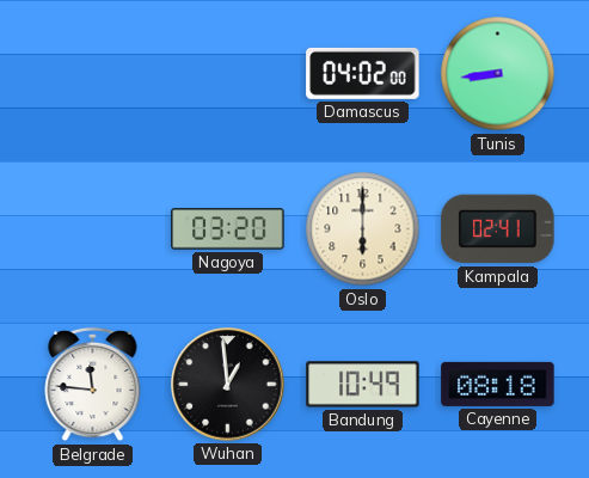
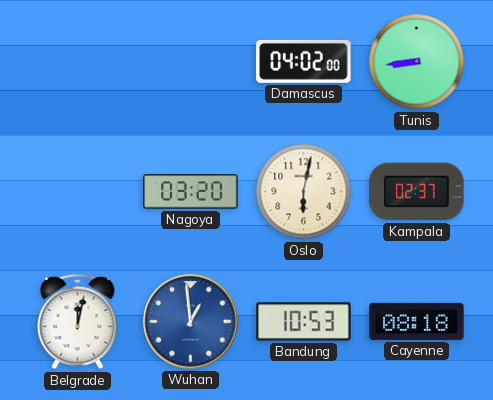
Oslo: 6:00 -> 6:02
Kampala: 02:41 -> 02:37
Belgrade: 11:46 -> 12:02
Wuhan dial: black -> blue
Bandung: 10:49 -> 10:53
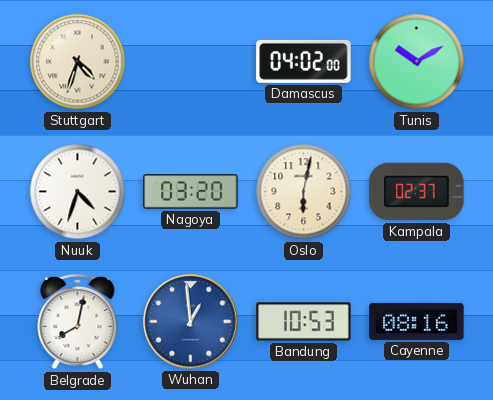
Stuttgart: none -> 4:33
Tunis: 8:44 -> 10:10
Nuuk: none -> 4:33
Belgrade: 12:02 -> 8:02
Cayenne: 08:18 -> 08:16
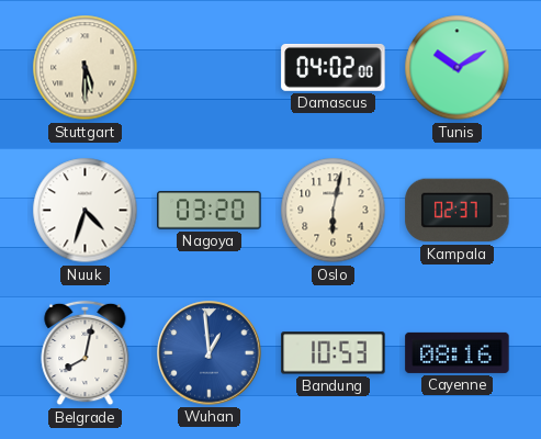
Stuttgart: 4:33 -> 5:30
